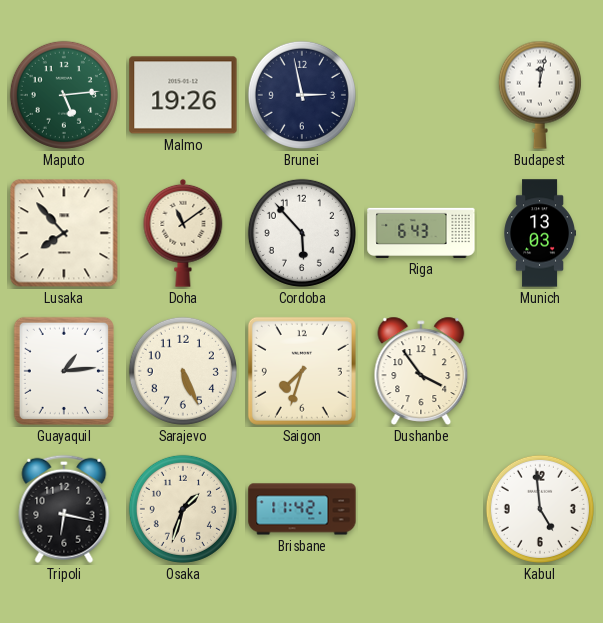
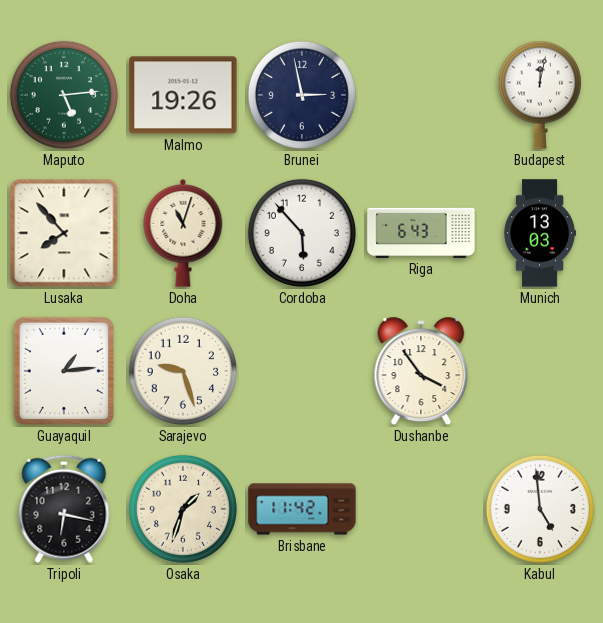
Doha: 11:09 -> 11:03
Sarajevo: 5:26 -> 9:27
Saigon: 7:33 -> none
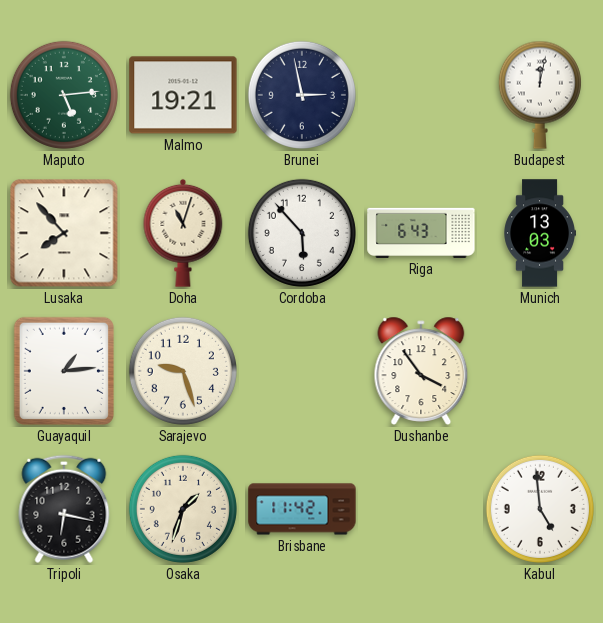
Malmo: 19:26 -> 19:21
